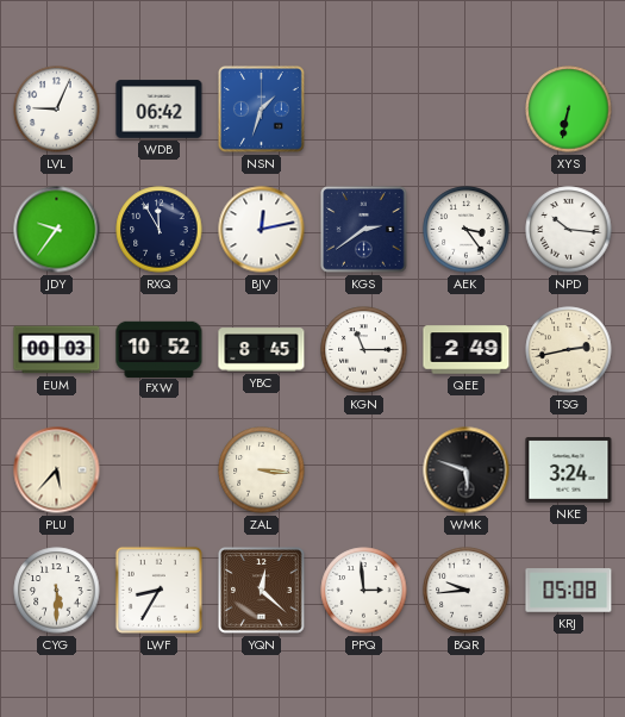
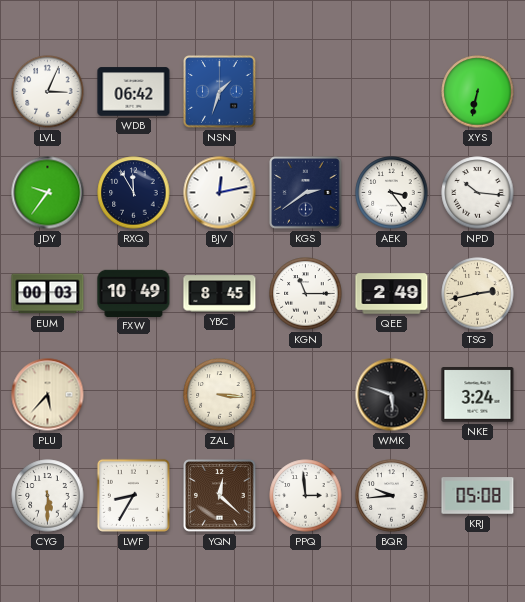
LVL: 9:04 -> 3:04
FXW: 10:52 -> 10:49
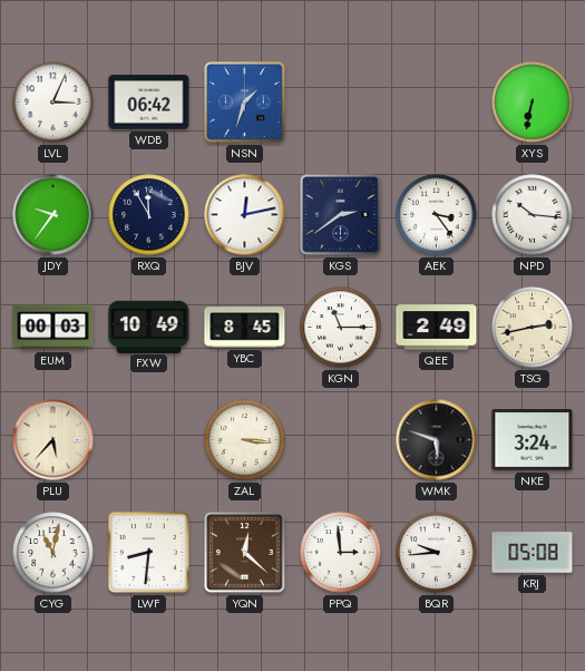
CYG: 5:30 -> 11:02
LWF: 8:35 -> 8:31
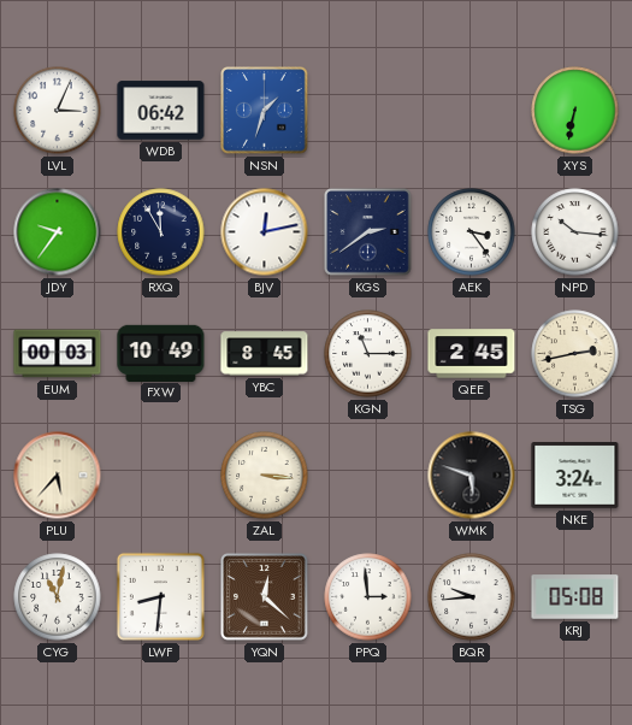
QEE: 2:49 -> 2:45
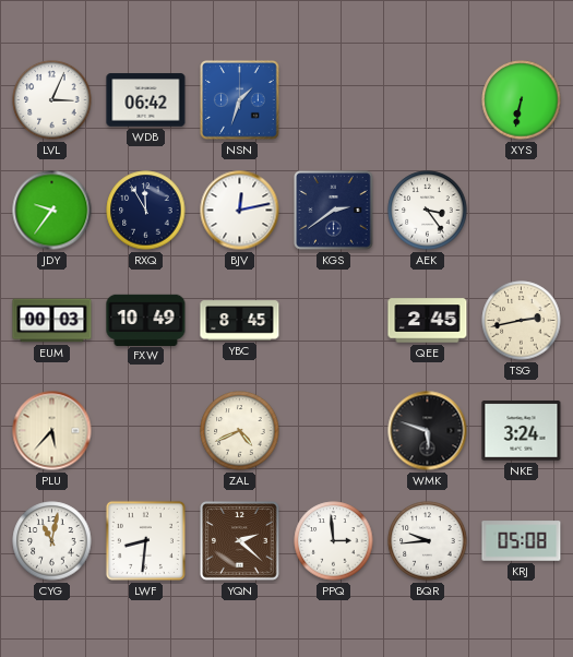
NPD: 10:16 -> none
KGN: 11:15 -> none
ZAL: 3:16 -> 4:41
YQN: 12:22 -> 2:22
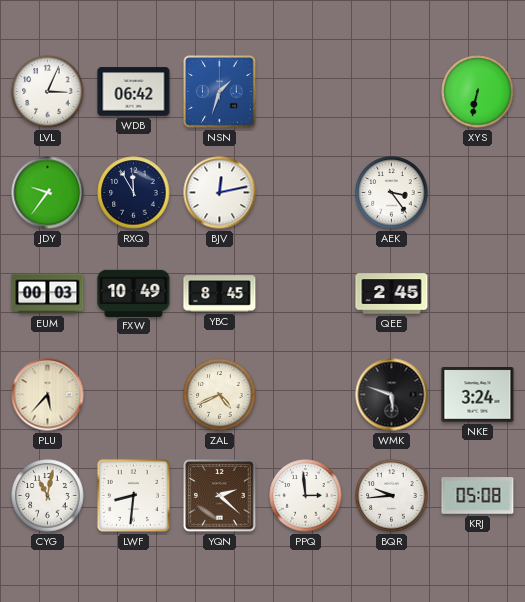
KGS: 2:39 -> none
TSG: 2:43 -> none
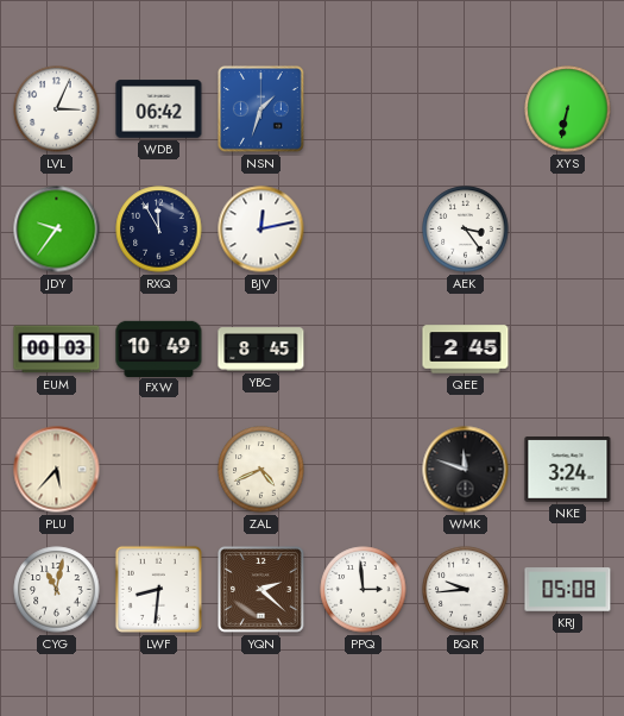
WMK: 5:48 -> 11:48
